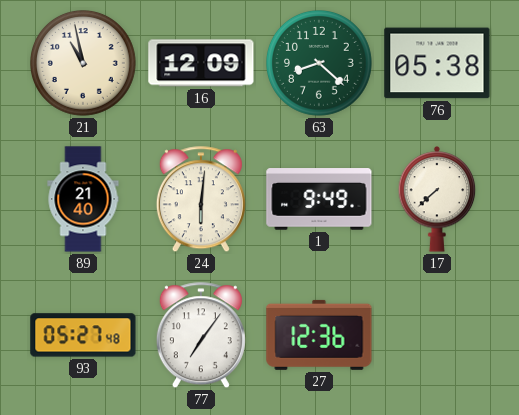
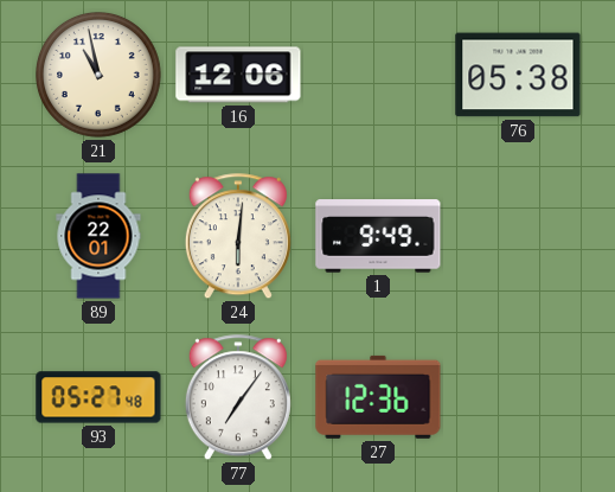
16: 12:09 -> 12:06
63: 8:22 -> none
89: 21:40 -> 22:01
17: 7:38 -> none
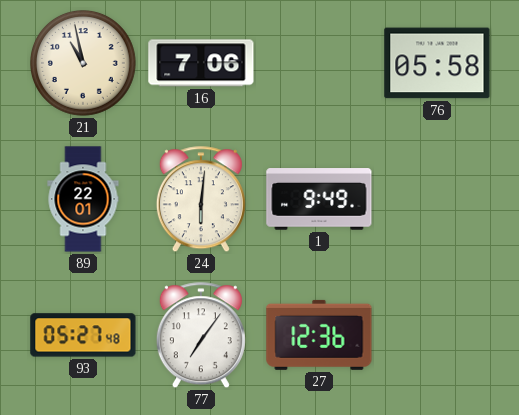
16: 12:06 -> 7:06
76: 05:38 -> 05:58
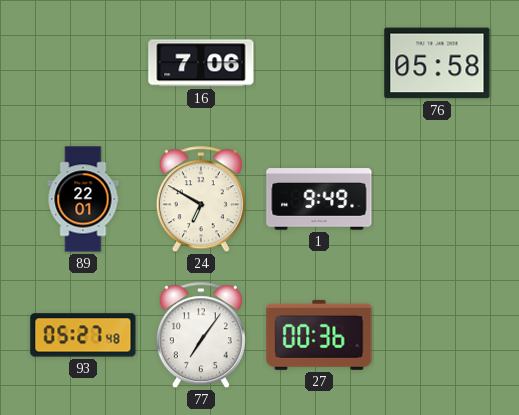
21: 10:58 -> none
24: 6:01 -> 6:50
27: 12:36 -> 00:36
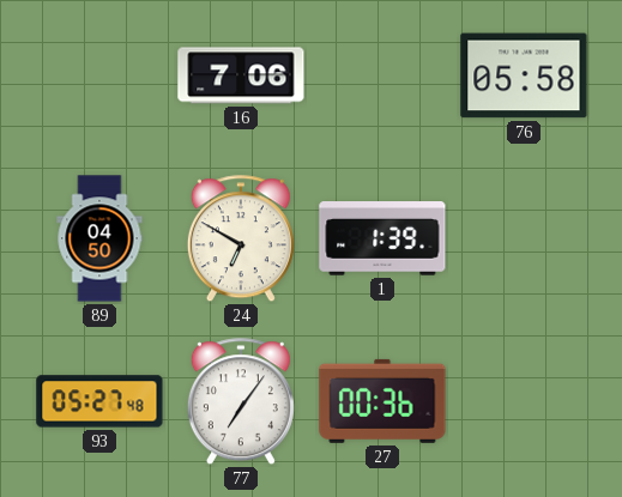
89: 22:01 -> 04:50
1: 9:49 -> 1:39
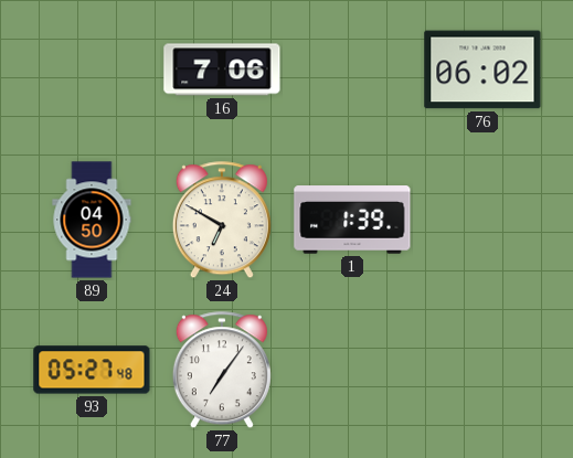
76: 05:58 -> 06:02
27: 00:36 -> none
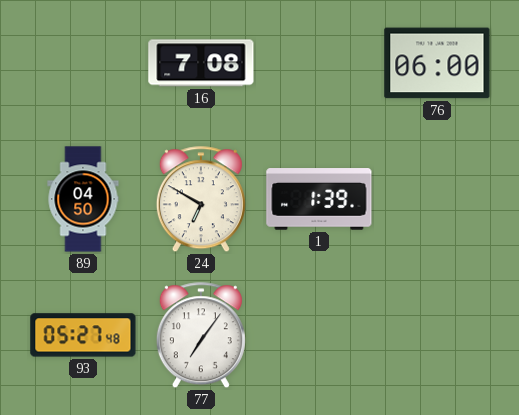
16: 7:06 -> 7:08
76: 06:02 -> 06:00
